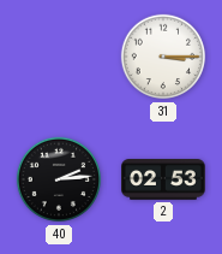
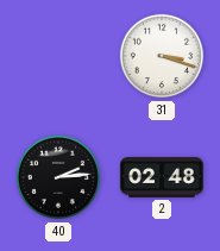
31: 3:15 -> 3:18
2: 02:53 -> 02:48
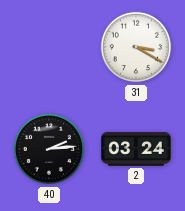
31: 3:18 -> 3:20
2: 02:48 -> 03:24
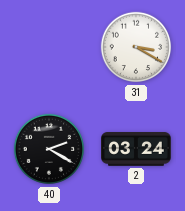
40: 2:14 -> 2:20
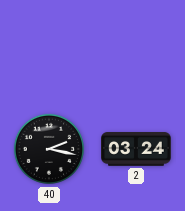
31: 3:20 -> none
40: 2:20 -> 2:17
